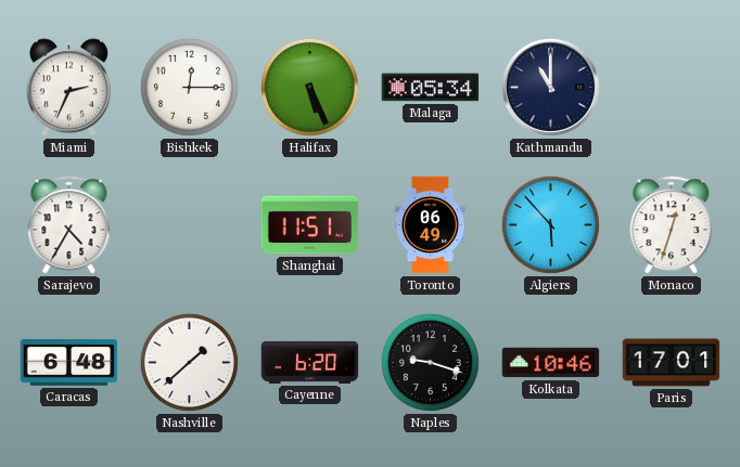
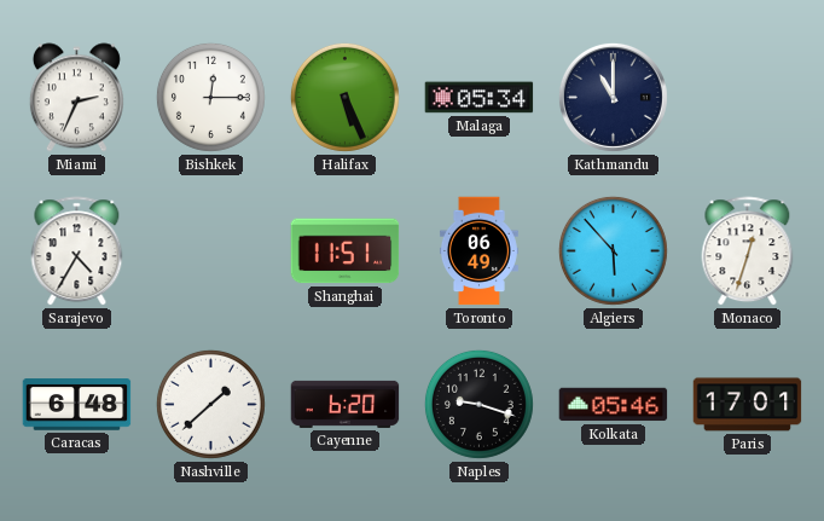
Kolkata: 10:46 -> 05:46
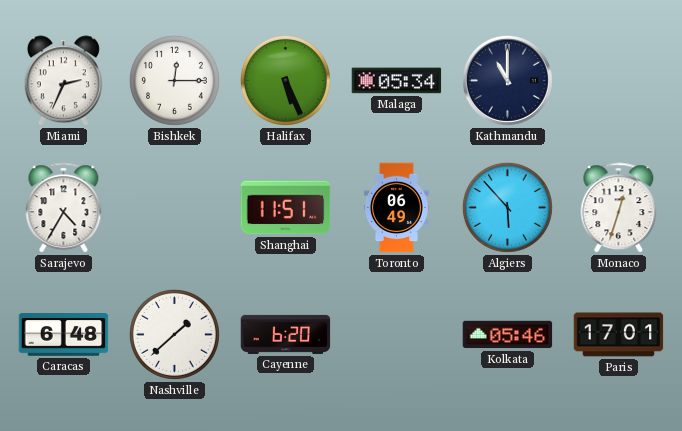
Naples: 9:18 -> none
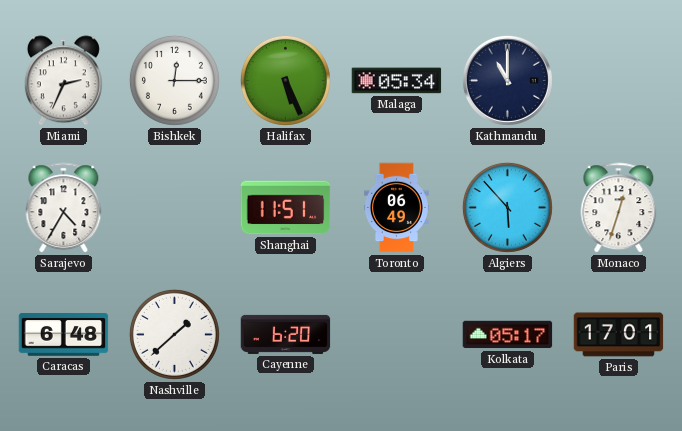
Kolkata: 05:46 -> 05:17
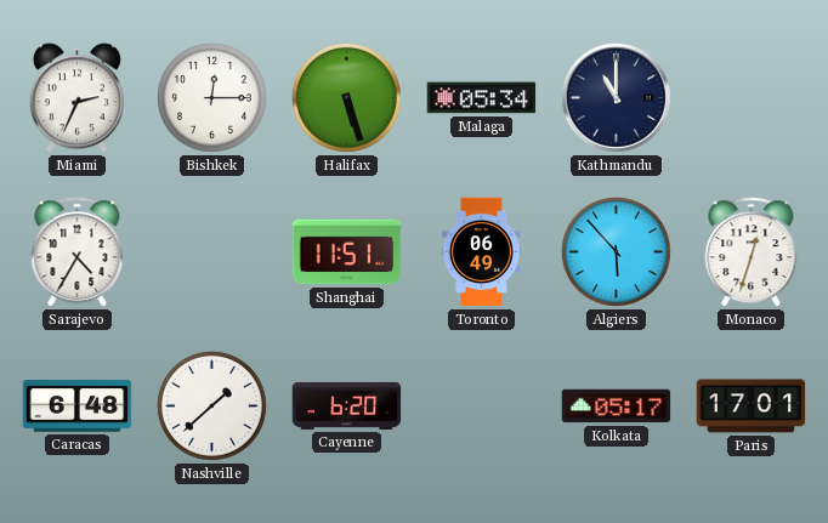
Halifax: 5:26 -> 5:27
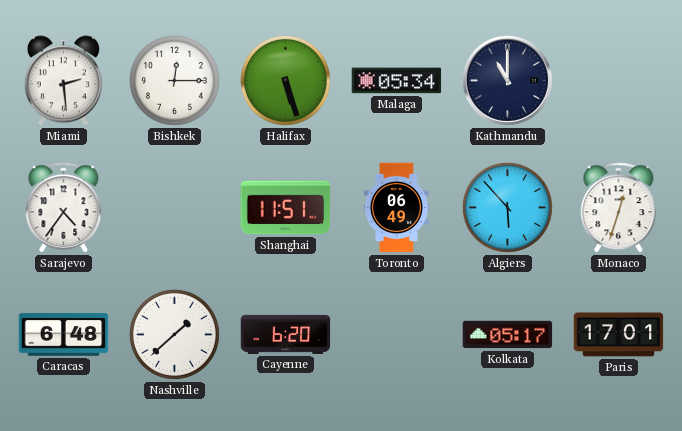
Miami: 2:34 -> 2:29
Sarajevo: 4:35 -> 4:36
